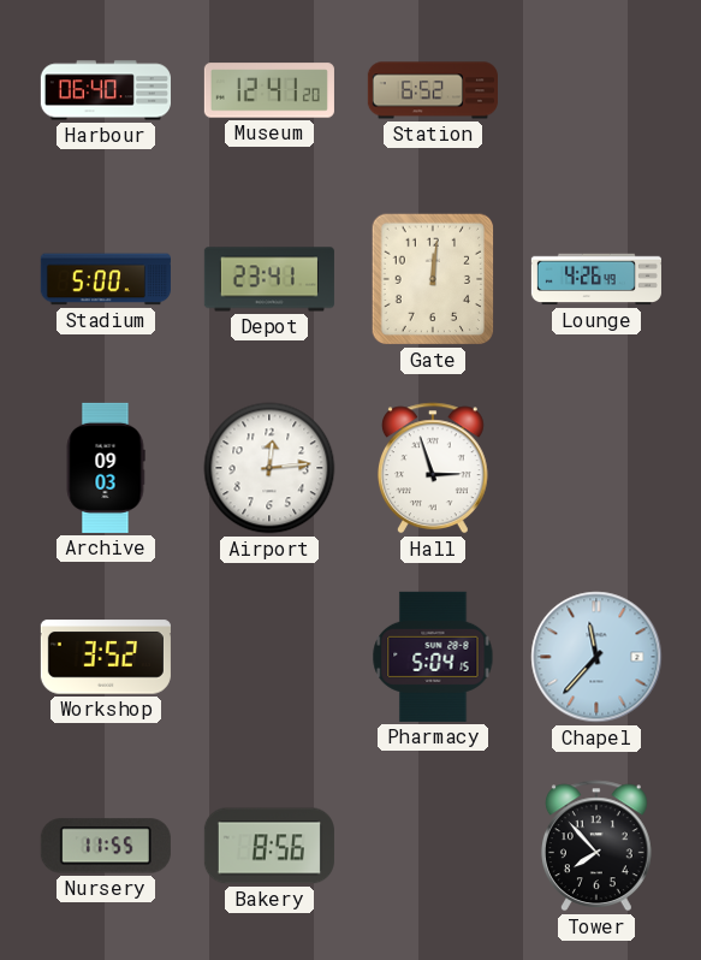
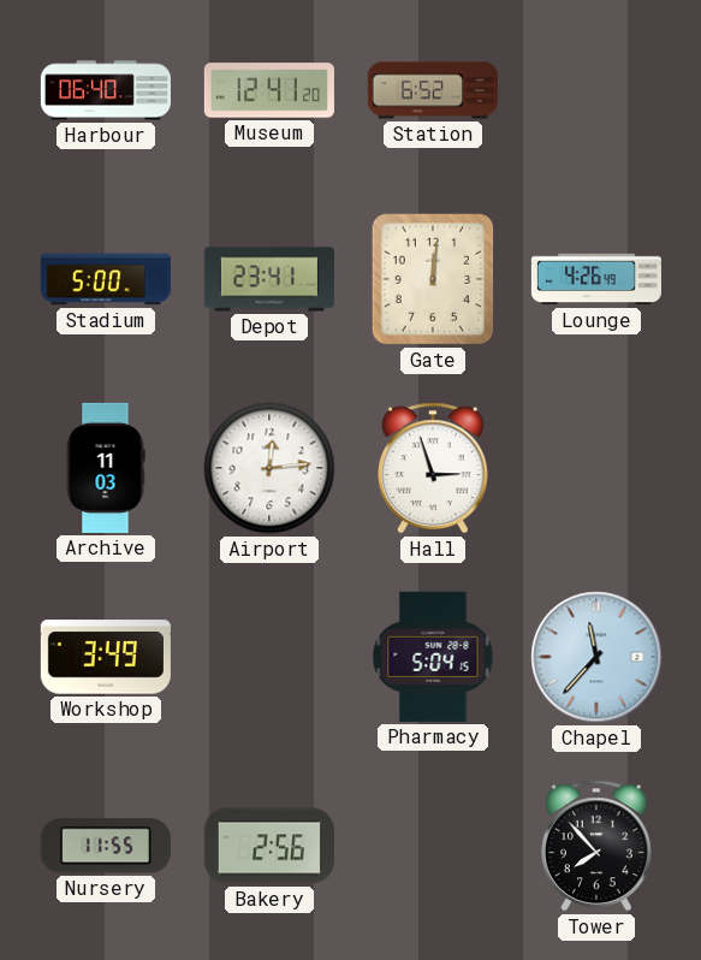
Archive: 09:03 -> 11:03
Workshop: 3:52 -> 3:49
Bakery: 8:56 -> 2:56
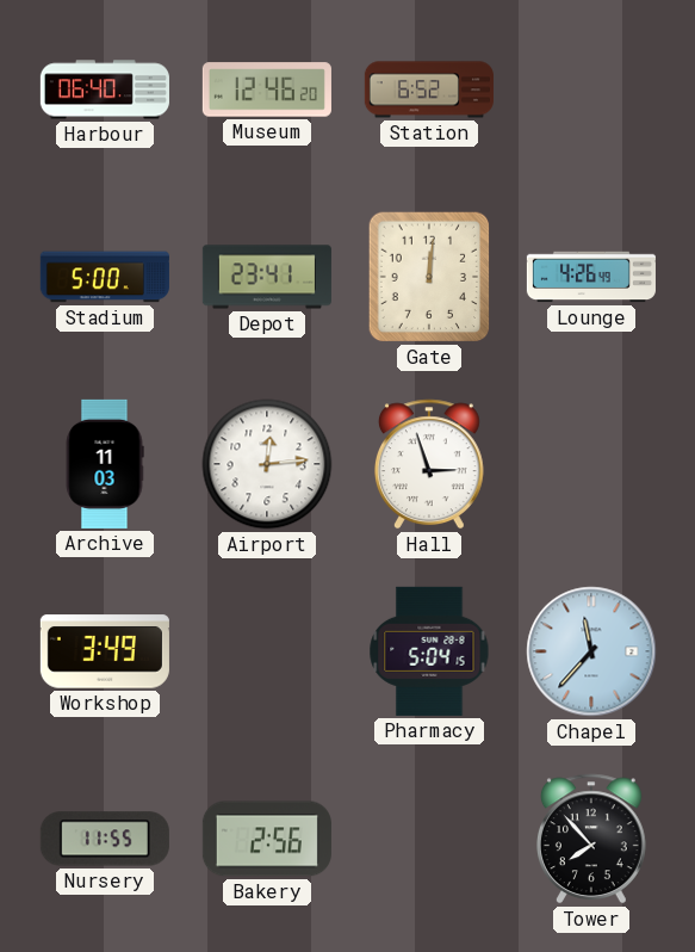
Museum: 12:41 -> 12:46
